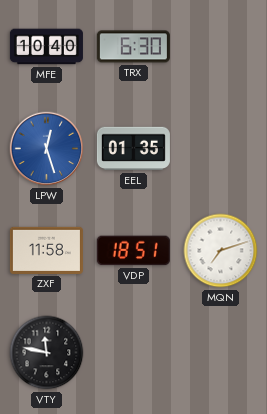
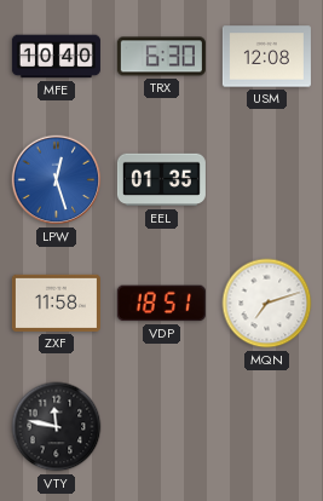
USM: none -> 12:08
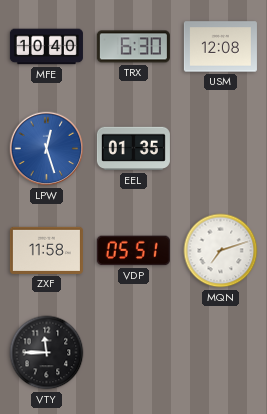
VDP: 18:51 -> 05:51
VTY: 11:47 -> 11:45
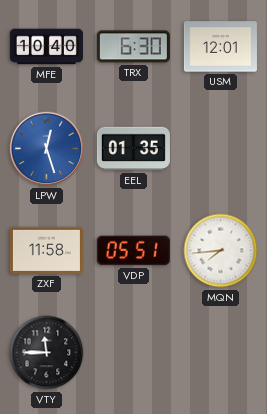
USM: 12:08 -> 12:01
MQN: 7:12 -> 7:44
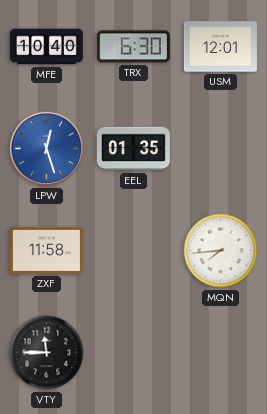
VDP: 05:51 -> none
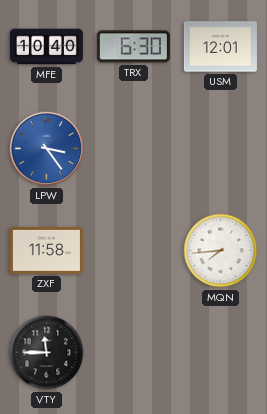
LPW: 12:27 -> 3:24
EEL: 01:35 -> none
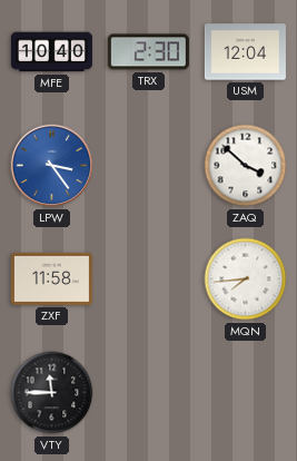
TRX: 6:30 -> 2:30
USM: 12:01 -> 12:04
ZAQ: none -> 3:52
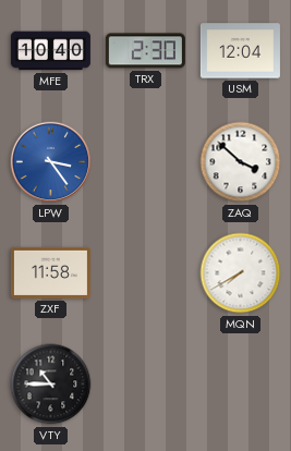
MQN: 7:44 -> 7:40
VTY: 11:45 -> 10:45
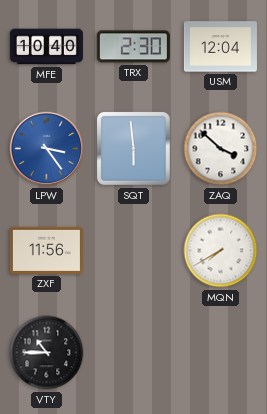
SQT: none -> 5:59
ZXF: 11:58 -> 11:56
